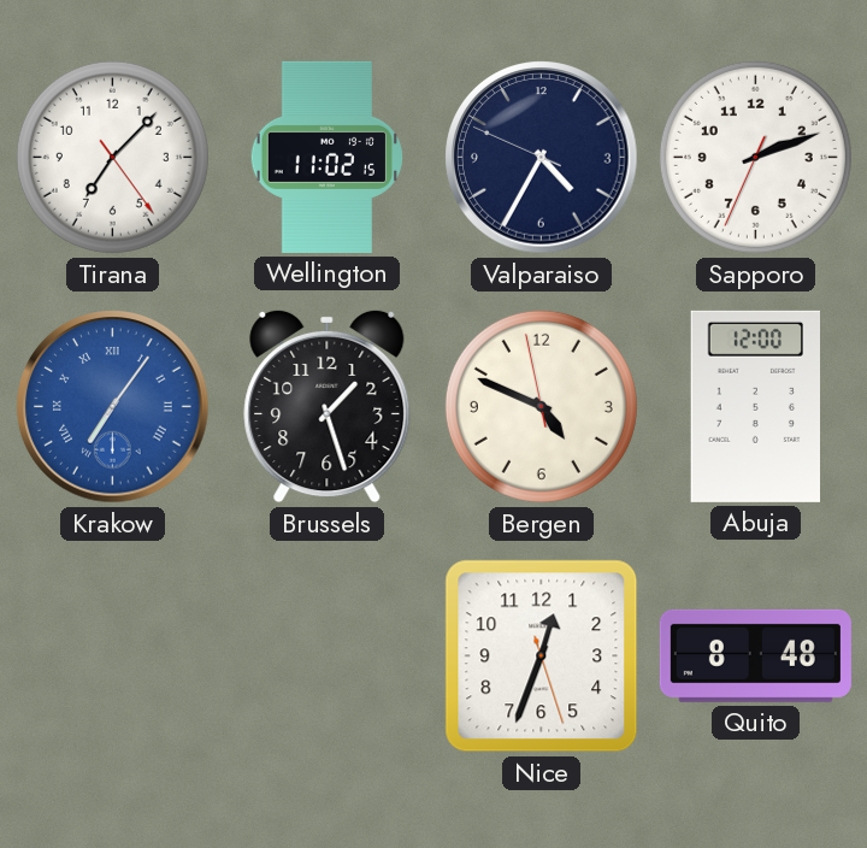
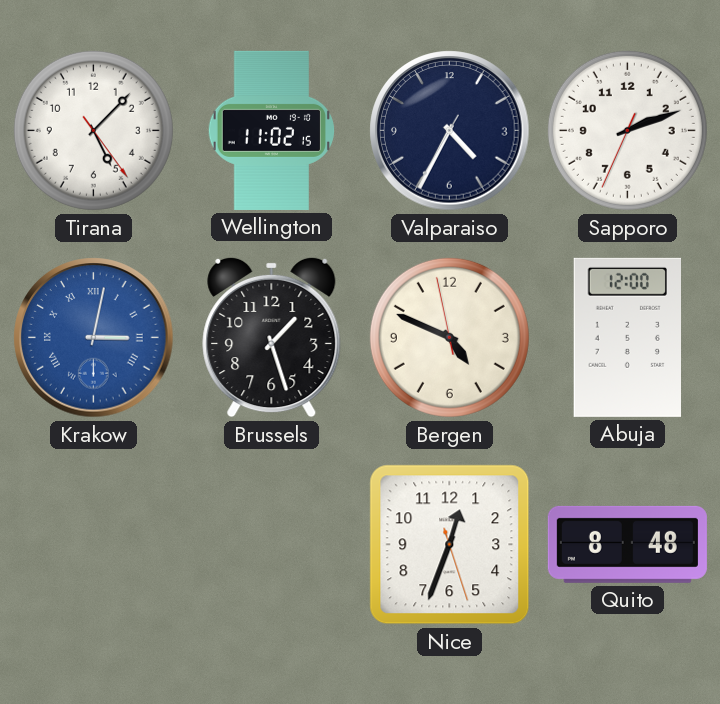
Tirana: 7:07 -> 5:07
Valparaiso: 4:34:49 -> 4:34:35
Krakow: 7:06 -> 3:02
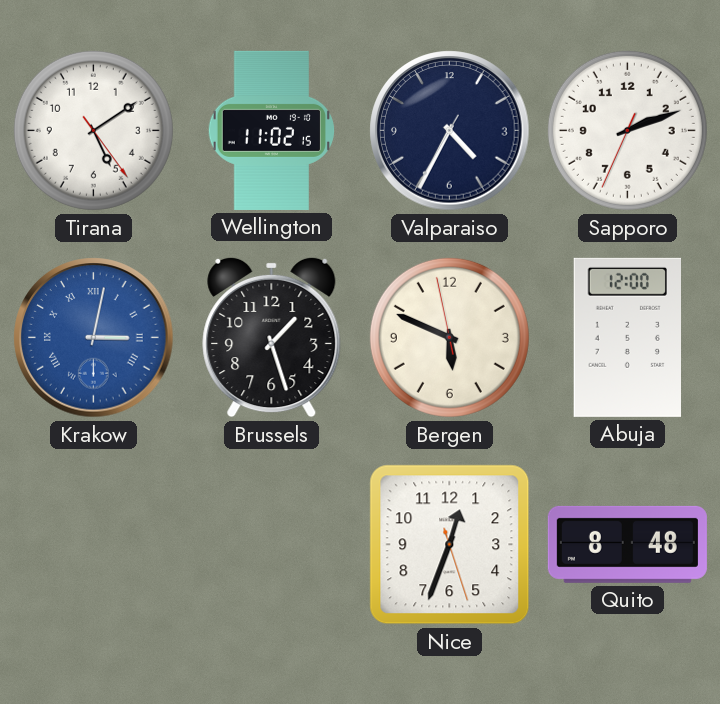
Tirana: 5:07 -> 5:09
Bergen: 4:48 -> 5:48
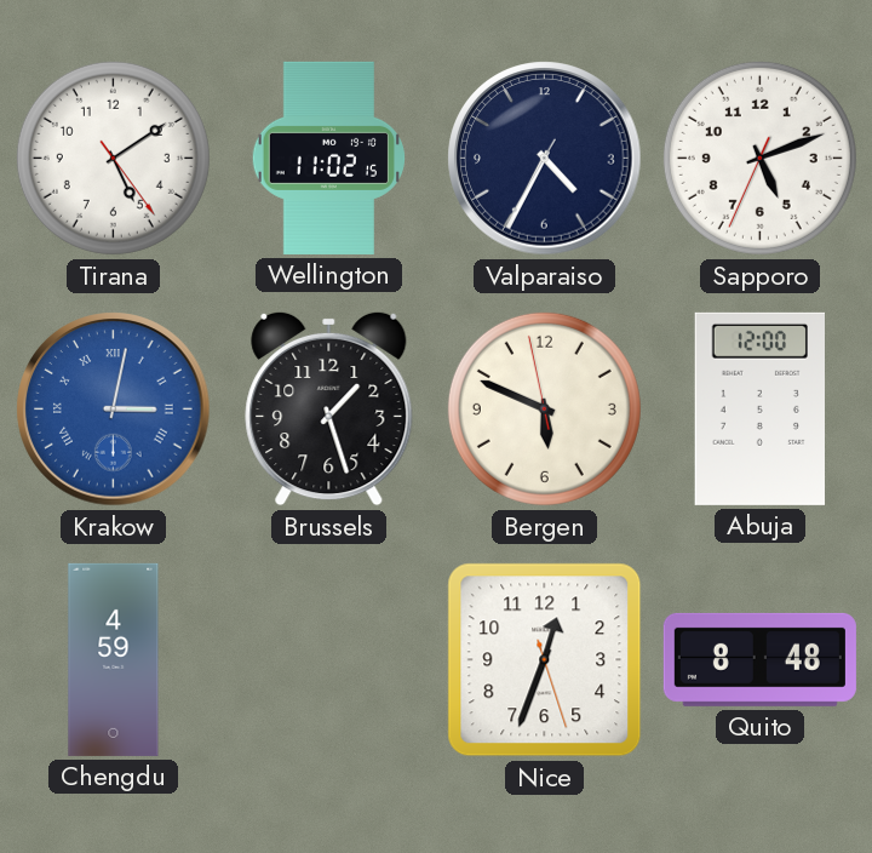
Sapporo: 2:11 -> 5:11
Chengdu: none -> 4:59
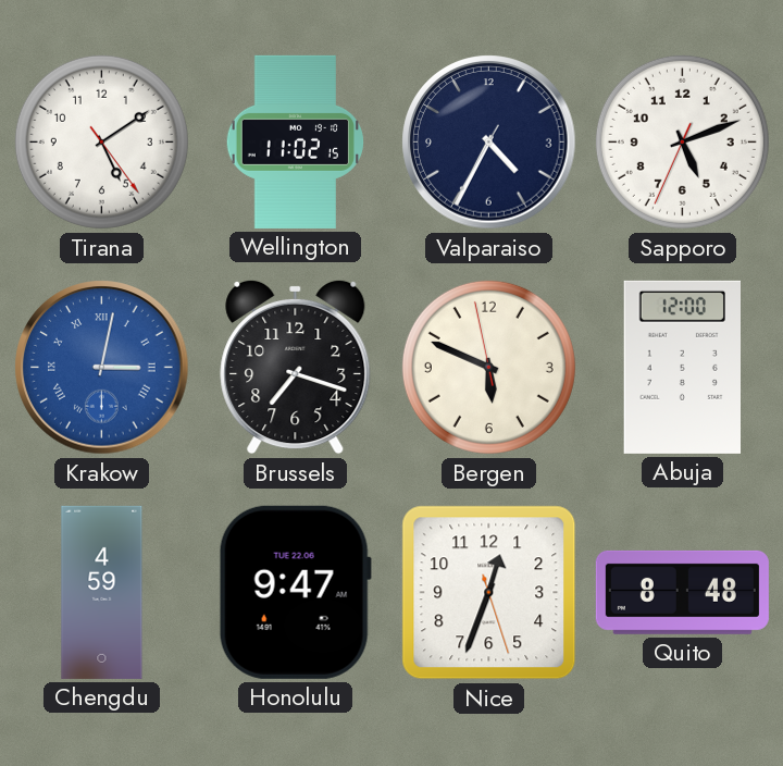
Brussels: 1:27 -> 7:18
Honolulu: none -> 9:47
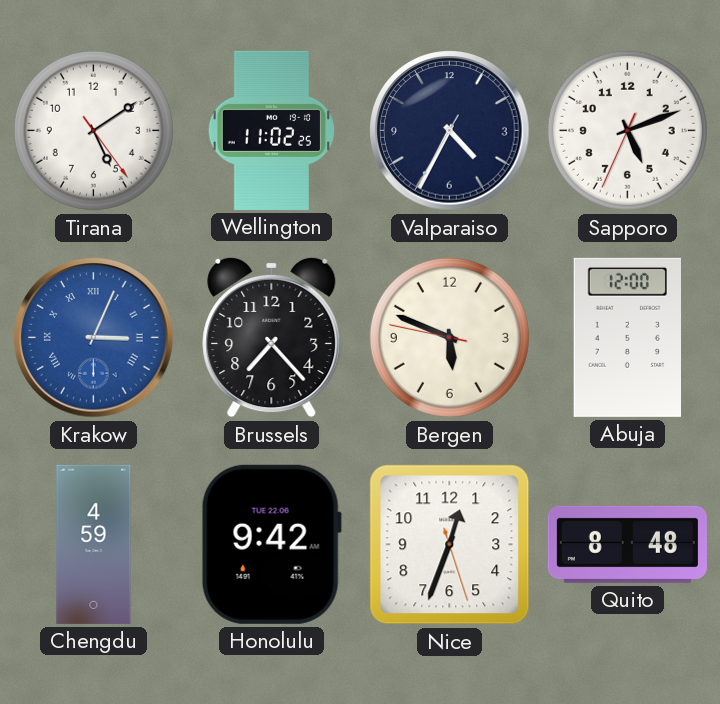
Wellington: 11:02:15 -> 11:02:25
Krakow: 3:02 -> 3:04
Brussels: 7:18 -> 7:23
Bergen: 5:48:58 -> 5:48:47
Honolulu: 9:47 -> 9:42
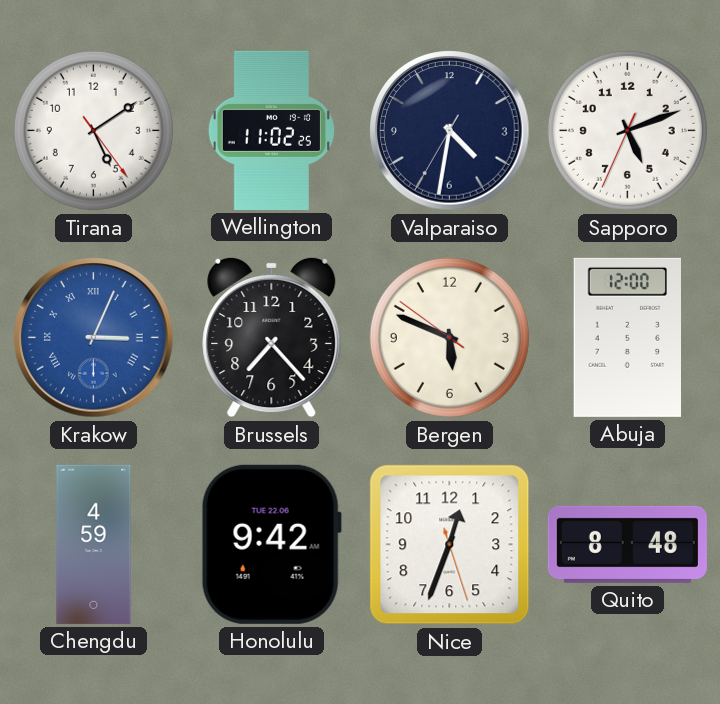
Valparaiso: 4:34 -> 4:31
Bergen: 5:48:47 -> 5:48:51
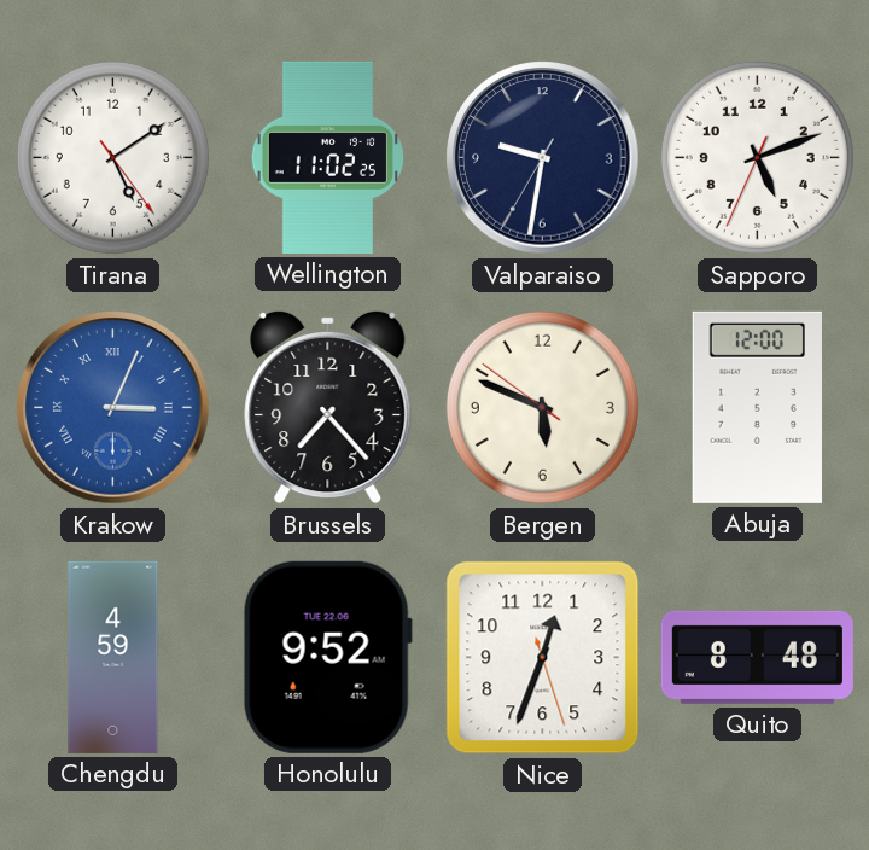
Valparaiso: 4:31 -> 9:31
Honolulu: 9:42 -> 9:52
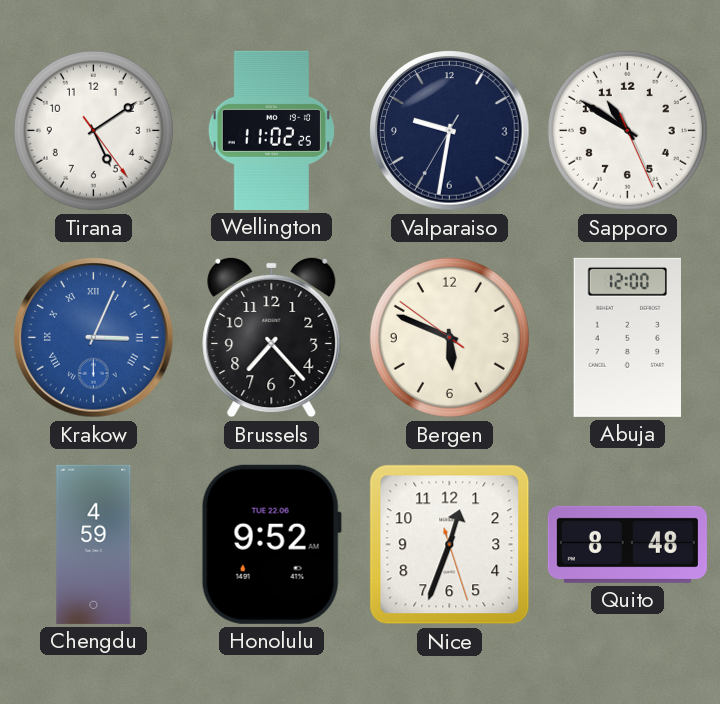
Sapporo: 5:11 -> 10:50
